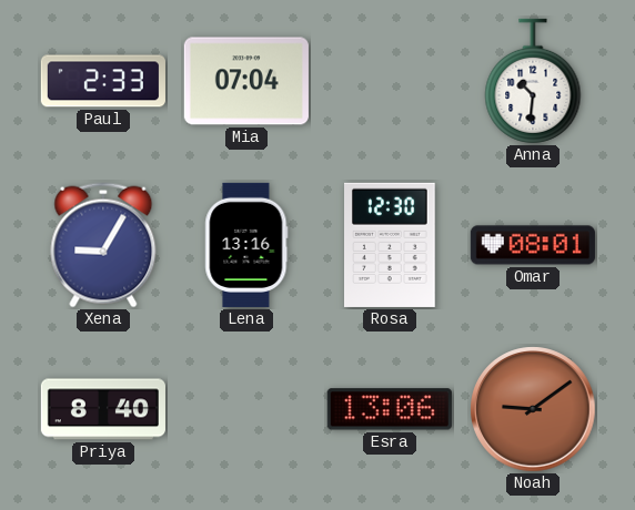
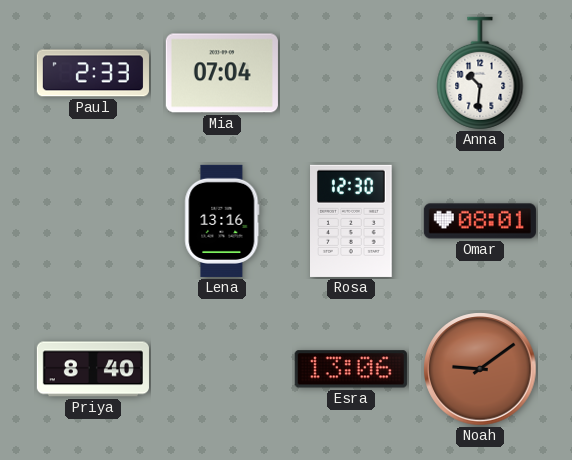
Xena: 9:05 -> none
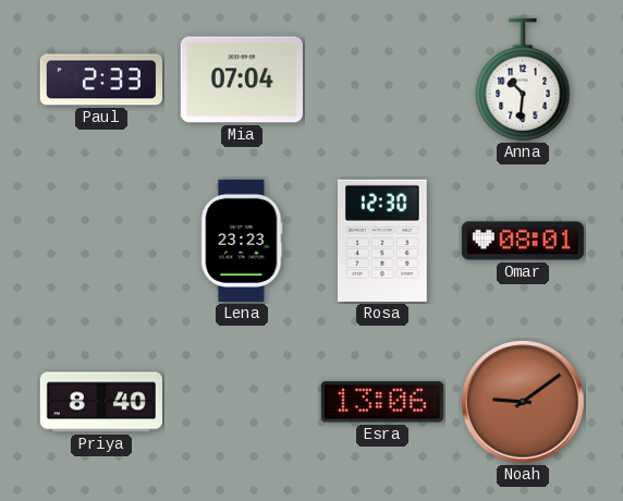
Lena: 13:16 -> 23:23
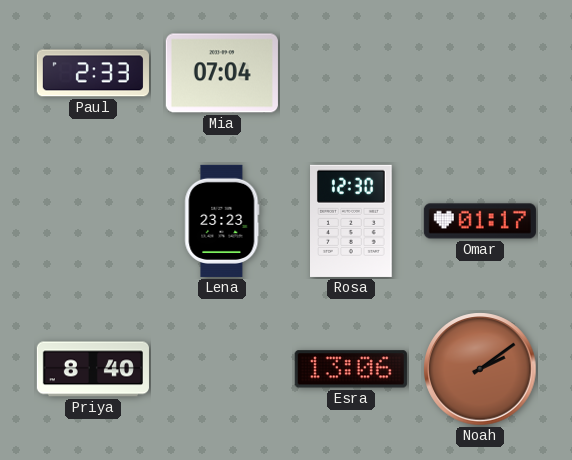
Anna: 10:31 -> none
Omar: 08:01 -> 01:17
Noah: 9:09 -> 2:09
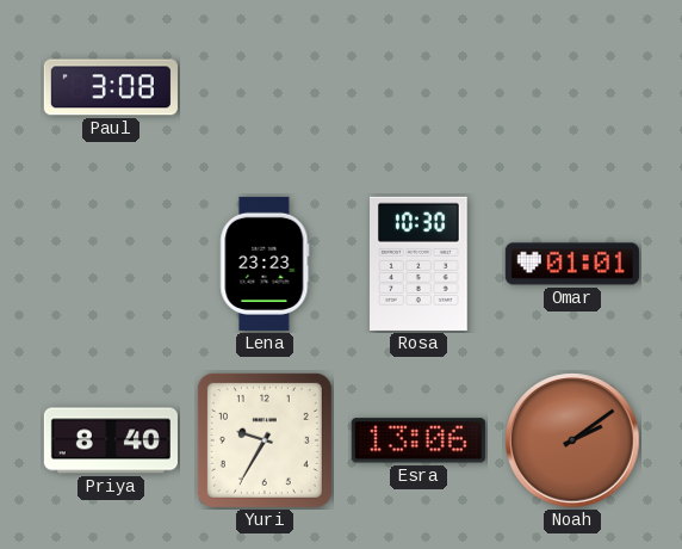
Paul: 2:33 -> 3:08
Mia: 07:04 -> none
Rosa: 12:30 -> 10:30
Omar: 01:17 -> 01:01
Yuri: none -> 9:35
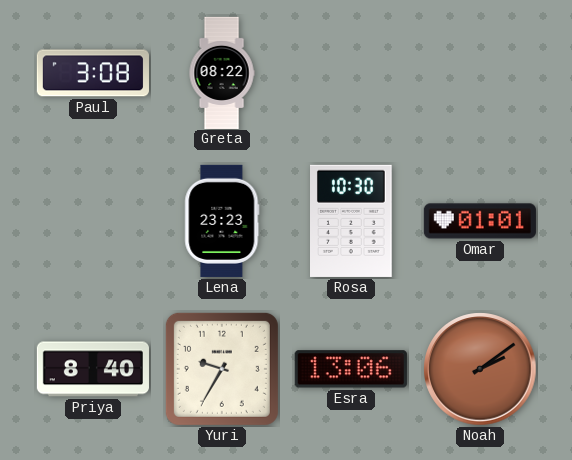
Greta: none -> 08:22
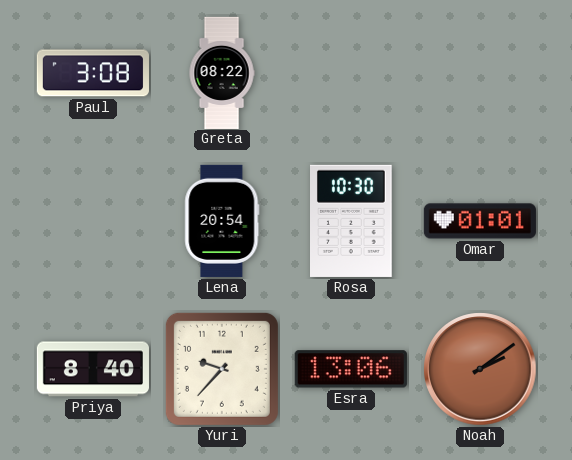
Lena: 23:23 -> 20:54
Yuri: 9:35 -> 9:37
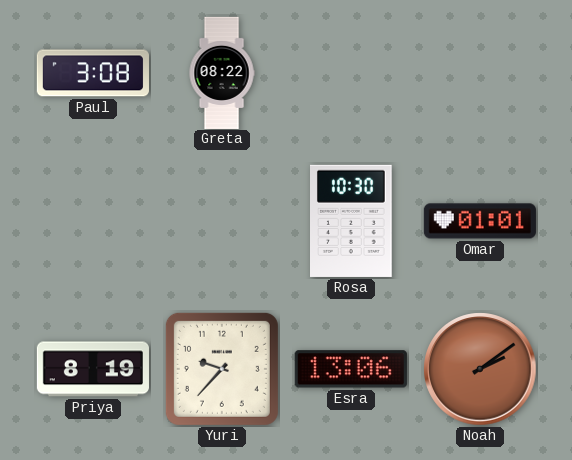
Lena: 20:54 -> none
Priya: 8:40 -> 8:19
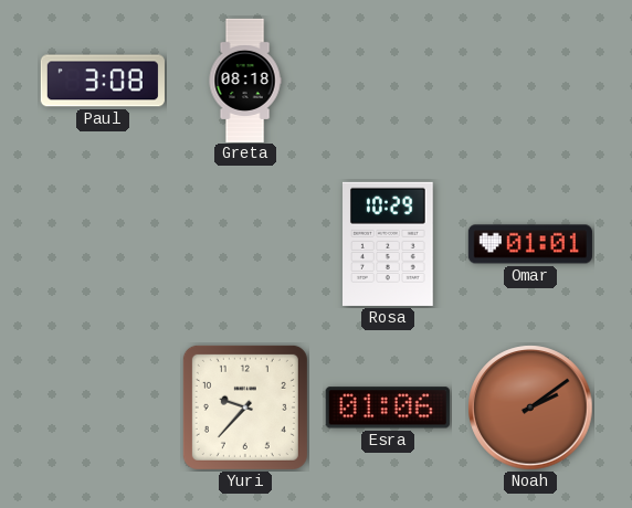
Greta: 08:22 -> 08:18
Rosa: 10:30 -> 10:29
Priya: 8:19 -> none
Esra: 13:06 -> 01:06
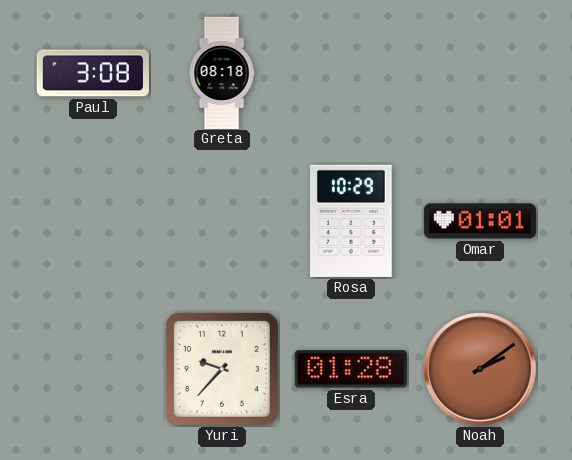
Esra: 01:06 -> 01:28
